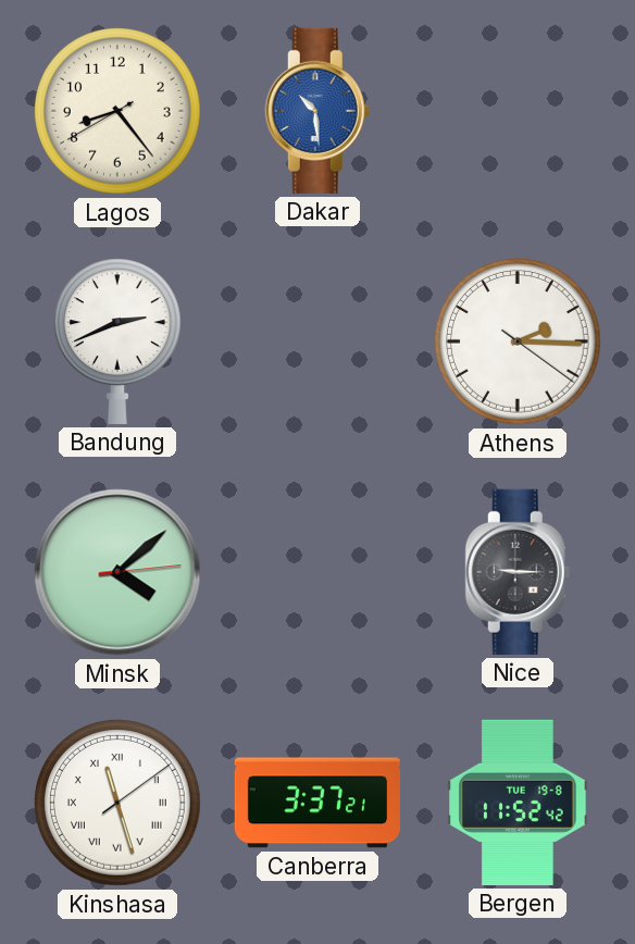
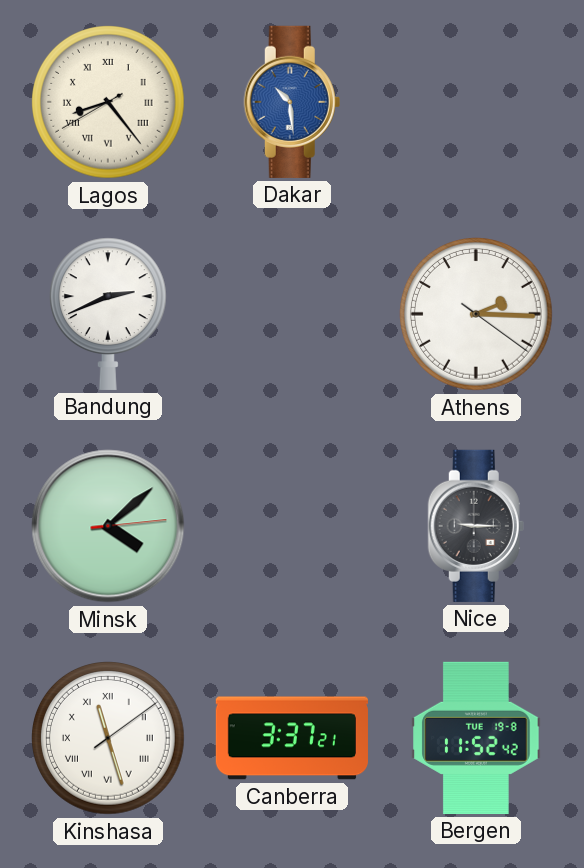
Lagos numerals: Arabic -> Roman
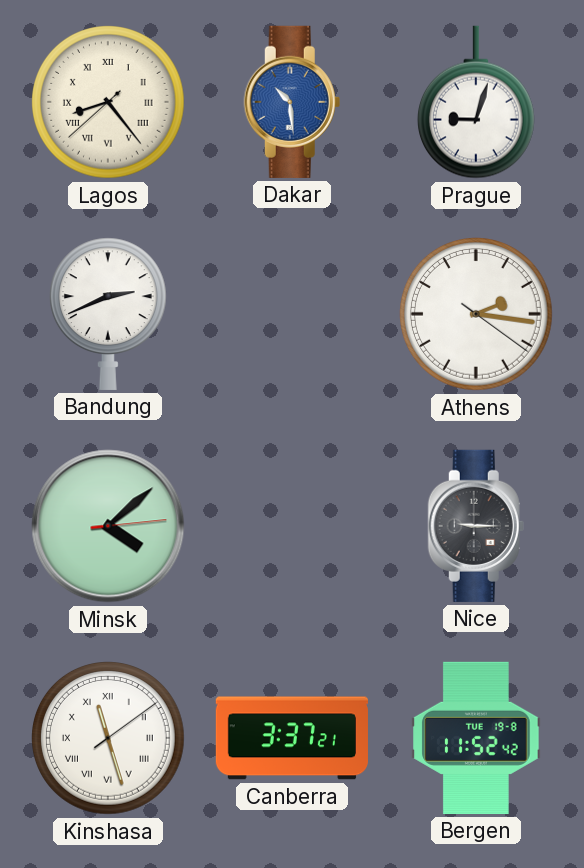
Lagos: 8:23:40 -> 8:23:38
Prague: none -> 9:03
Athens: 2:15 -> 2:16
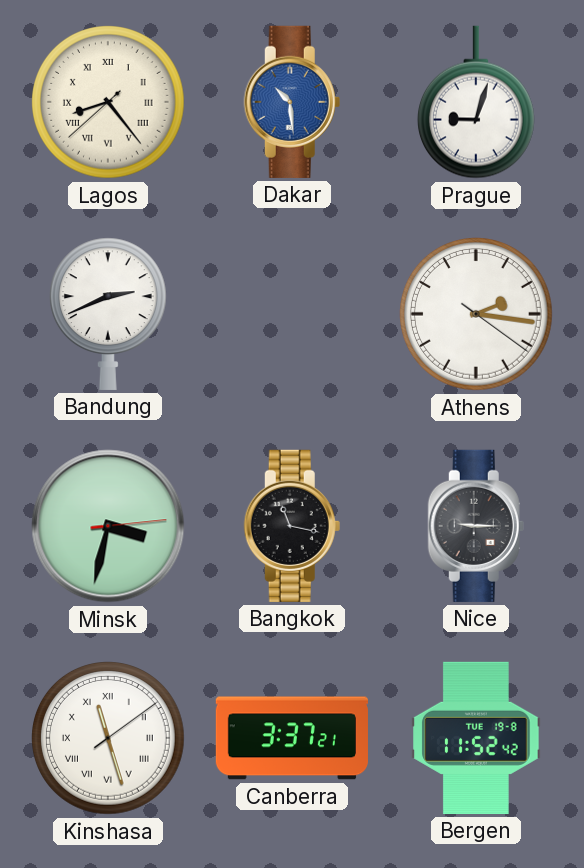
Minsk: 4:08 -> 3:32
Bangkok: none -> 11:17
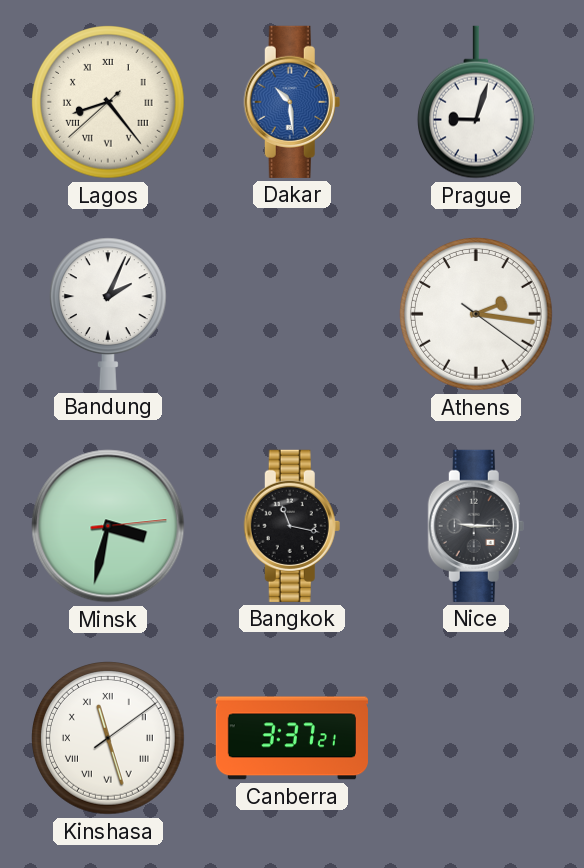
Bandung: 2:41 -> 2:04
Bergen: 11:52 -> none
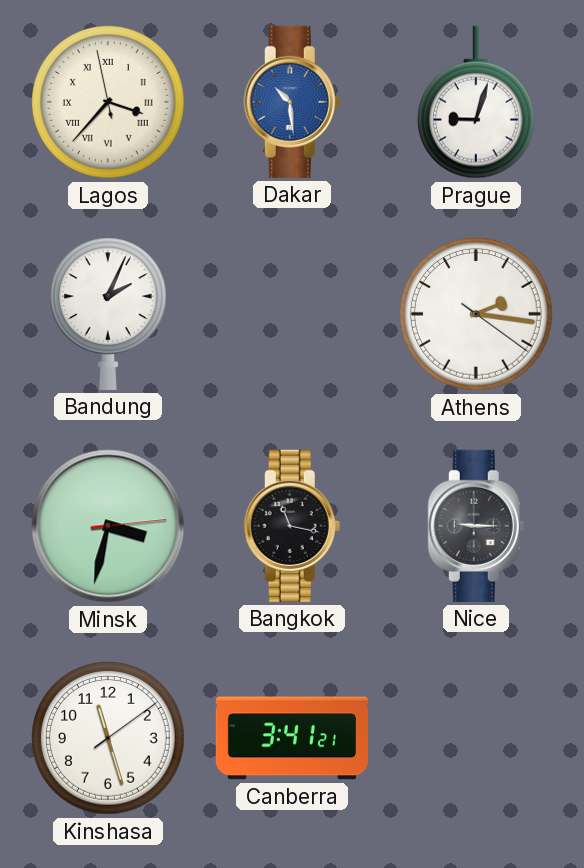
Lagos: 8:23 -> 3:36
Kinshasa numerals: Roman -> Arabic
Canberra: 3:37 -> 3:41
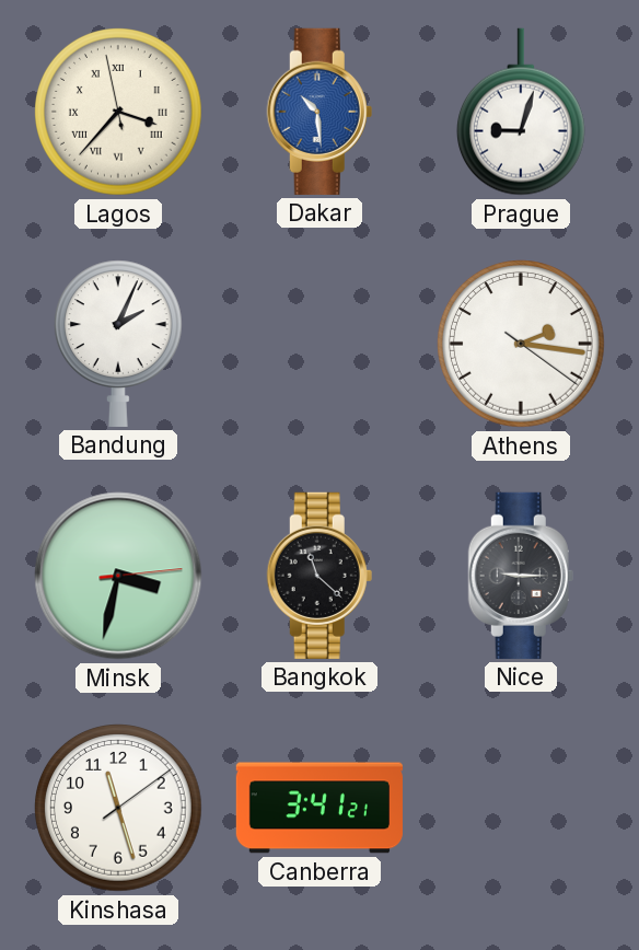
Bangkok: 11:17 -> 11:22
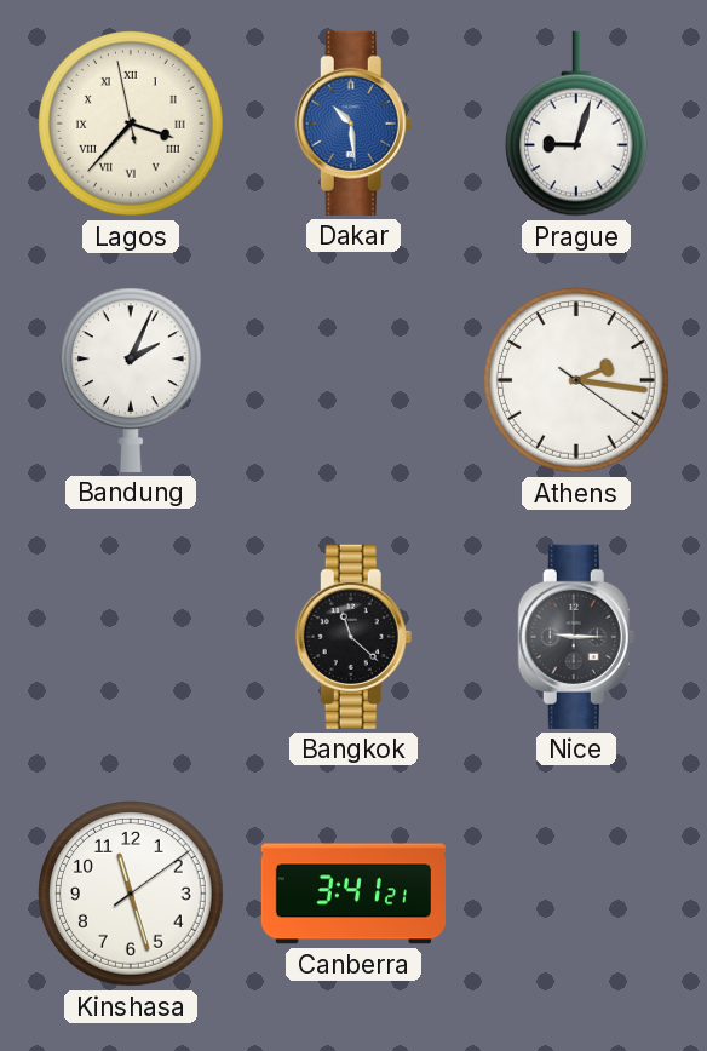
Minsk: 3:32 -> none
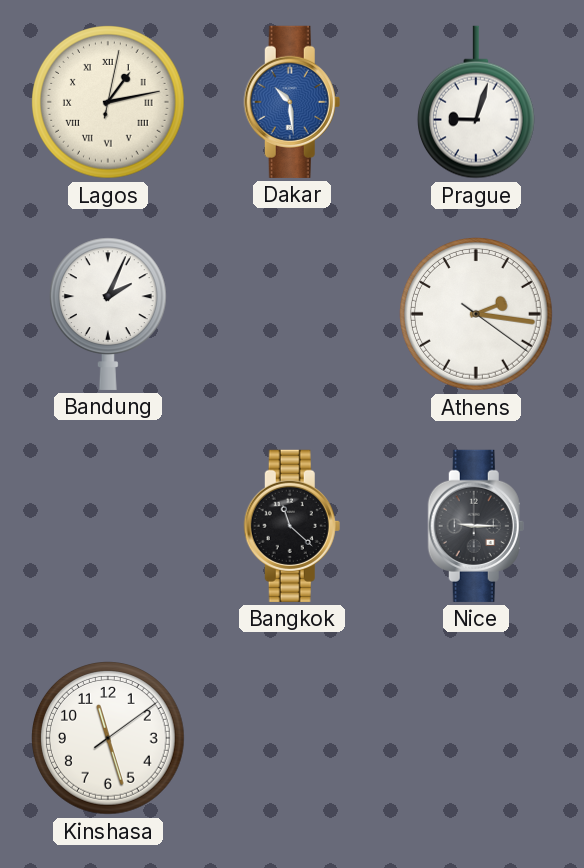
Lagos: 3:36 -> 1:13
Canberra: 3:41 -> none
